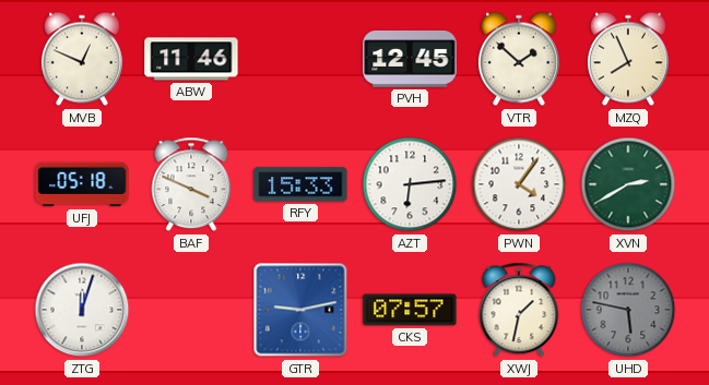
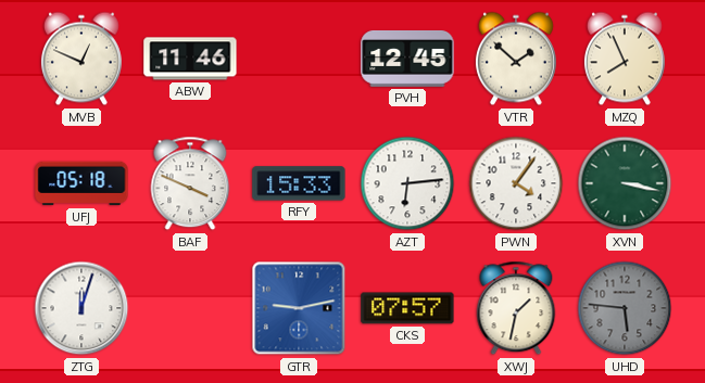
XVN: 2:40 -> 3:17
UHD: 5:47 -> 5:46
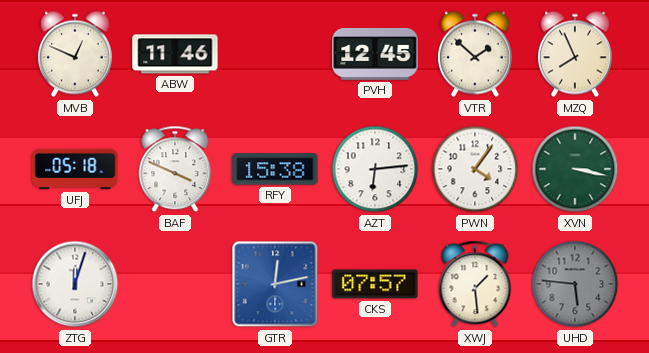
RFY: 15:33 -> 15:38
GTR: 9:13 -> 12:13
XWJ: 1:32 -> 1:29
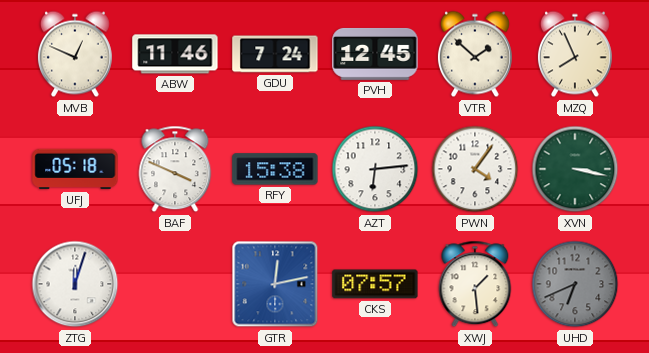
GDU: none -> 7:24
UHD: 5:46 -> 6:41
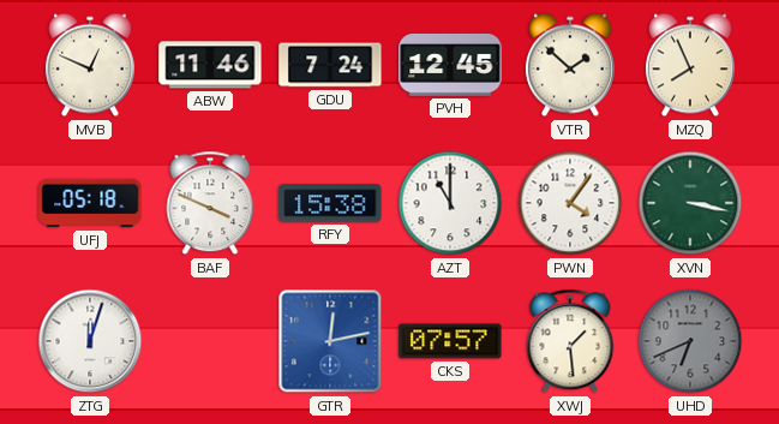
AZT: 6:14 -> 11:00
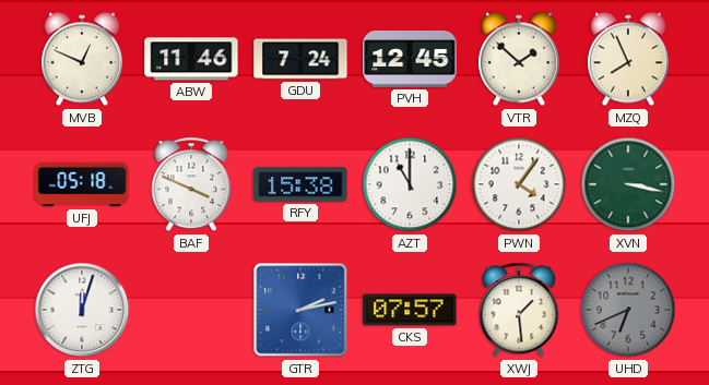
GTR: 12:13 -> 2:13
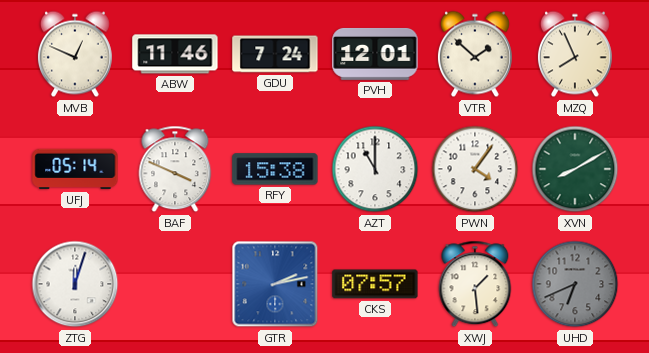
PVH: 12:45 -> 12:01
UFJ: 05:18 -> 05:14
XVN: 3:17 -> 8:10
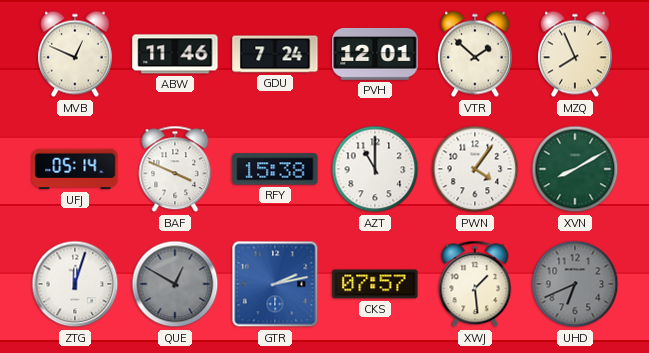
QUE: none -> 12:50
